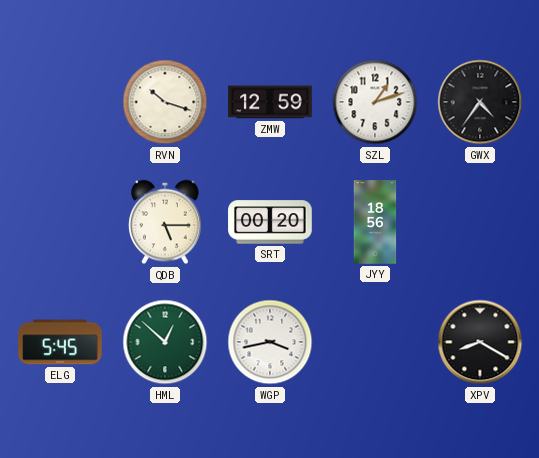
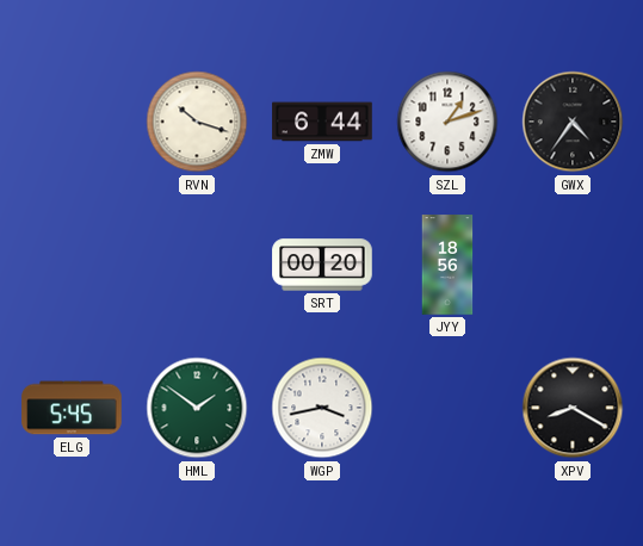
ZMW: 12:59 -> 6:44
QDB: 5:15 -> none
HML: 12:52 -> 1:51
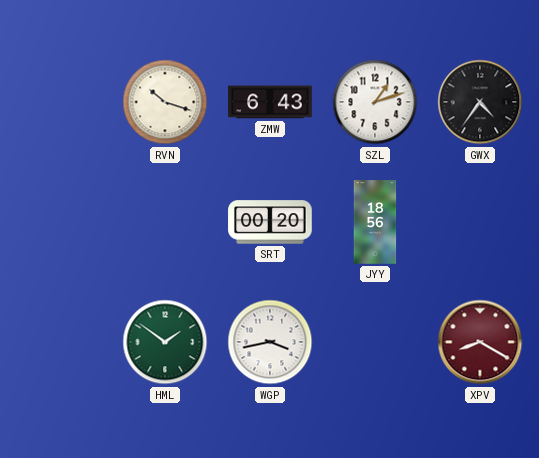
ZMW: 6:44 -> 6:43
ELG: 5:45 -> none
XPV dial: black -> burgundy
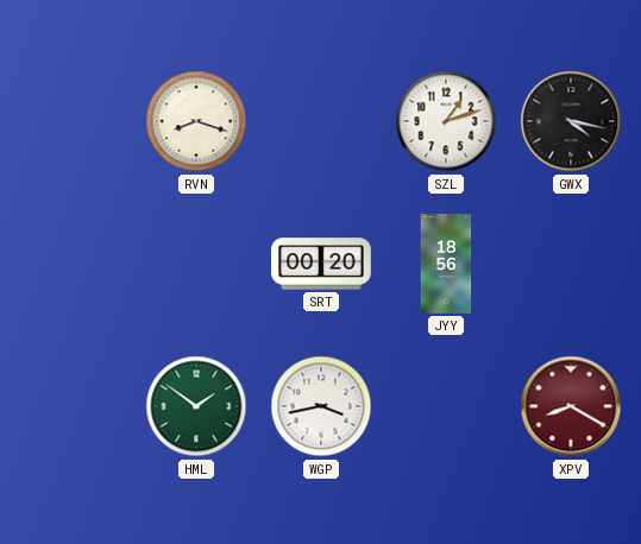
RVN: 10:18 -> 8:18
ZMW: 6:43 -> none
GWX: 4:36 -> 4:17
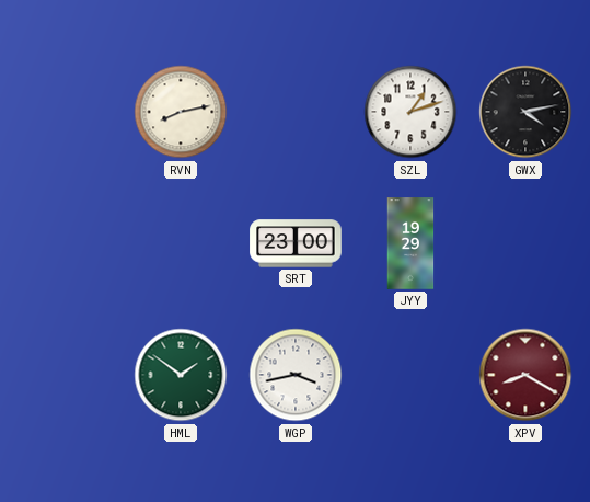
RVN: 8:18 -> 8:13
GWX: 4:17 -> 4:13
SRT: 00:20 -> 23:00
JYY: 18:56 -> 19:29
